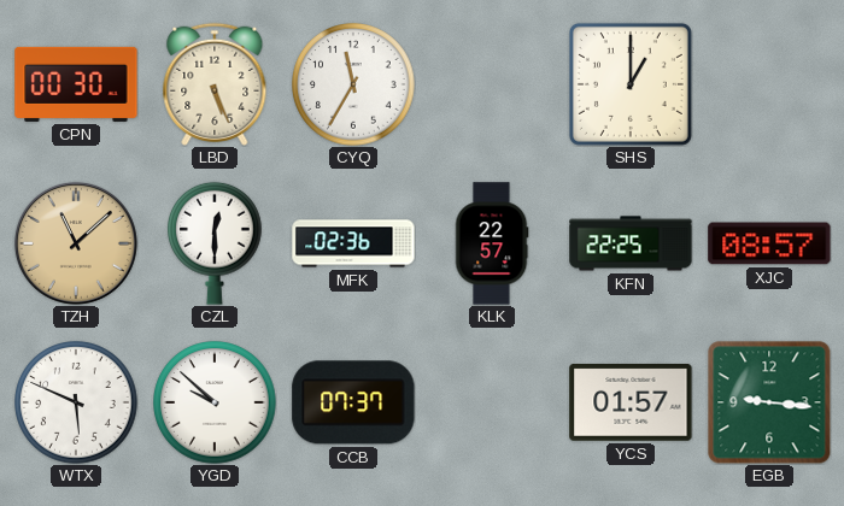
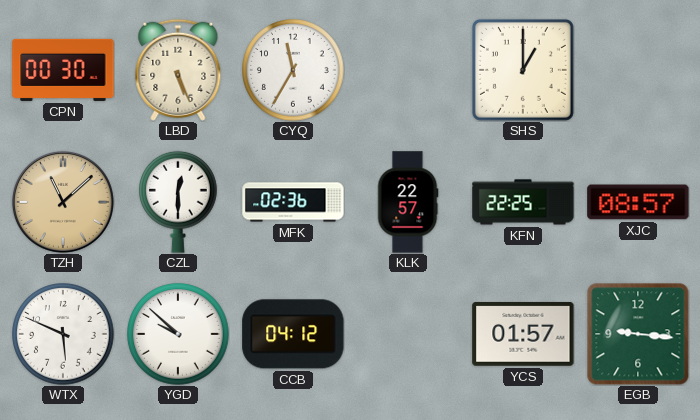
CCB: 07:37 -> 04:12
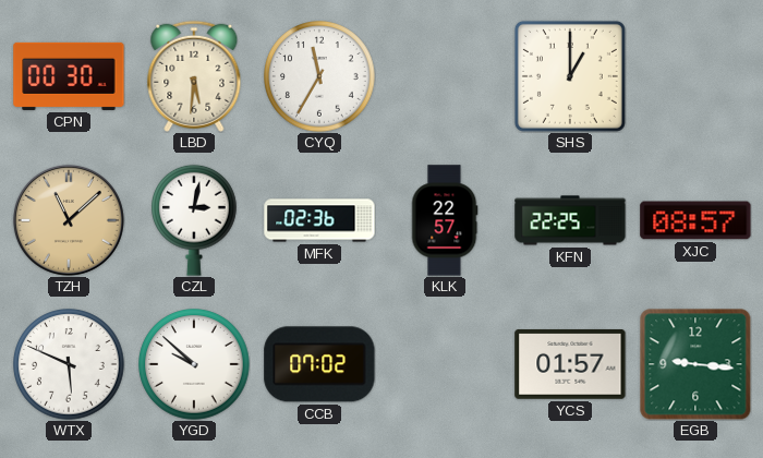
LBD: 5:26 -> 5:31
CZL: 12:30 -> 3:02
CCB: 04:12 -> 07:02
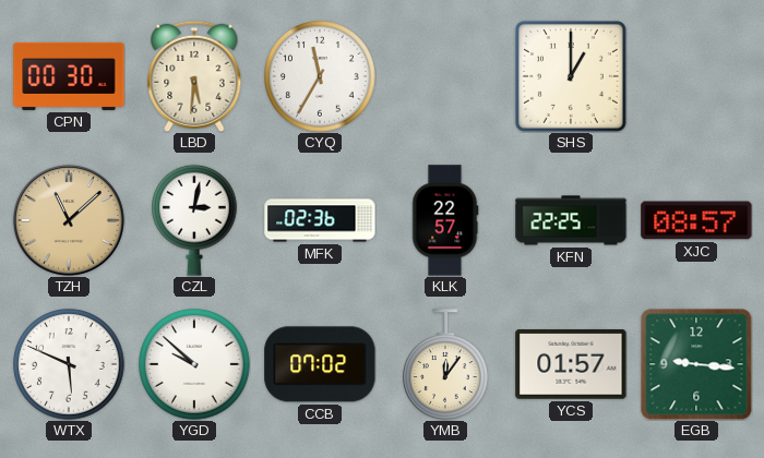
YMB: none -> 12:06
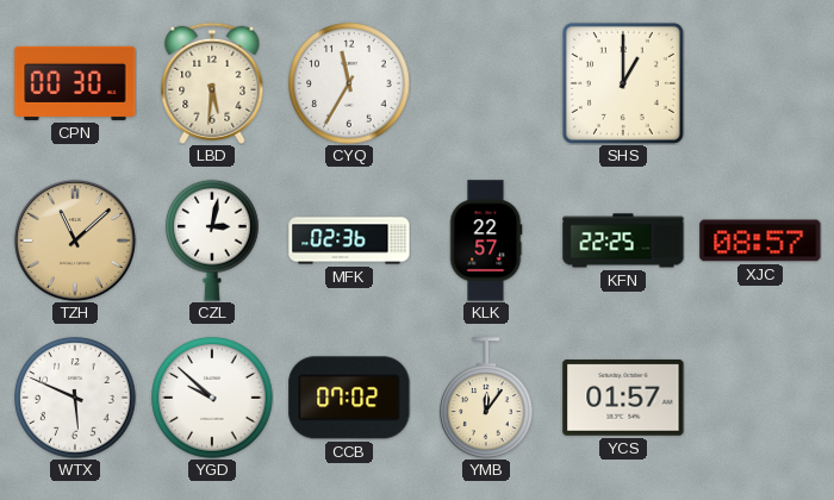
EGB: 9:16 -> none
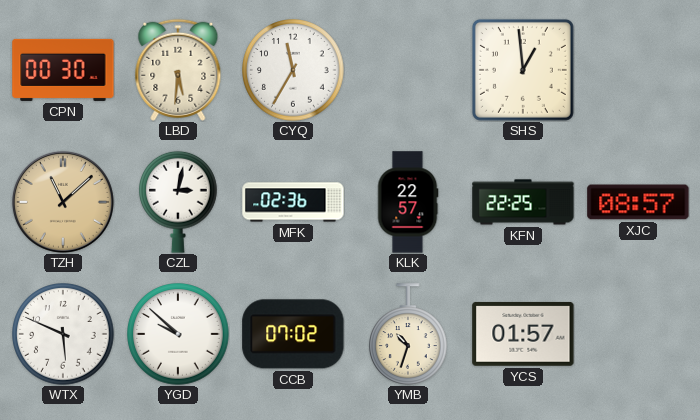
SHS: 1:00 -> 12:59
YMB: 12:06 -> 10:33
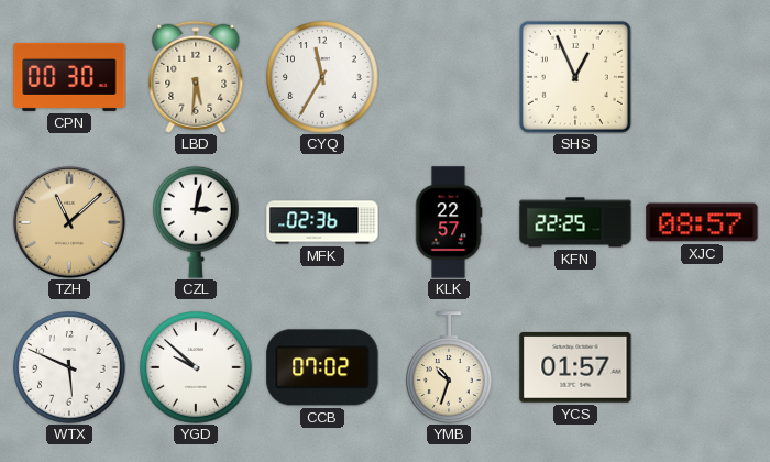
SHS: 12:59 -> 12:56
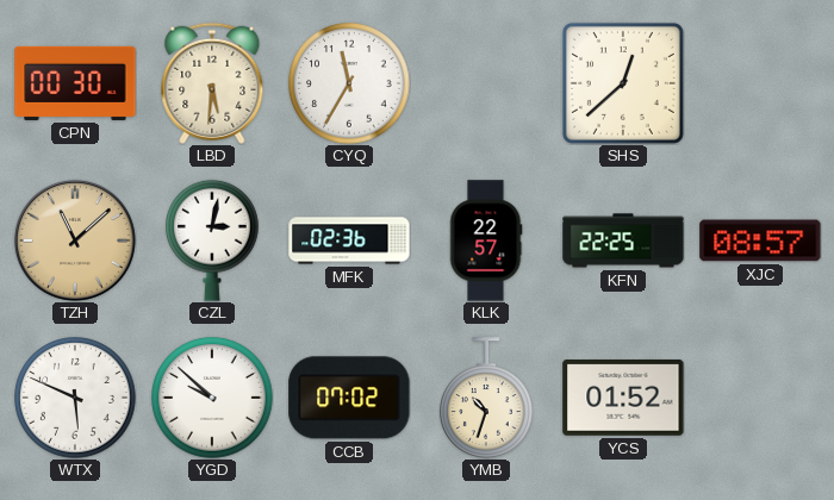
SHS: 12:56 -> 12:38
YCS: 01:57 -> 01:52
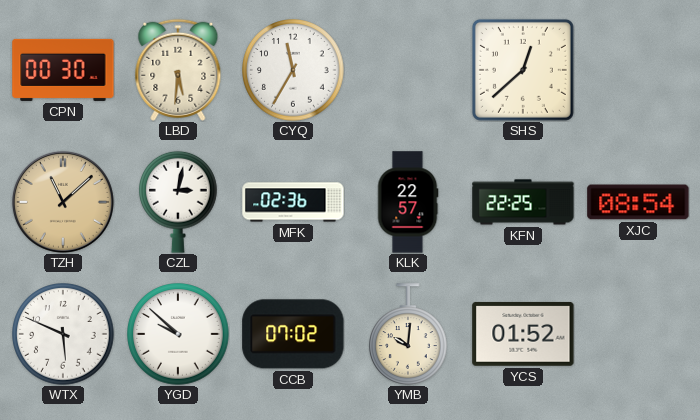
XJC: 08:57 -> 08:54
YMB: 10:33 -> 10:01
